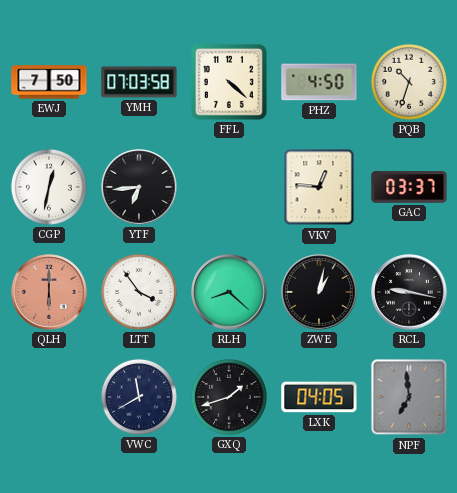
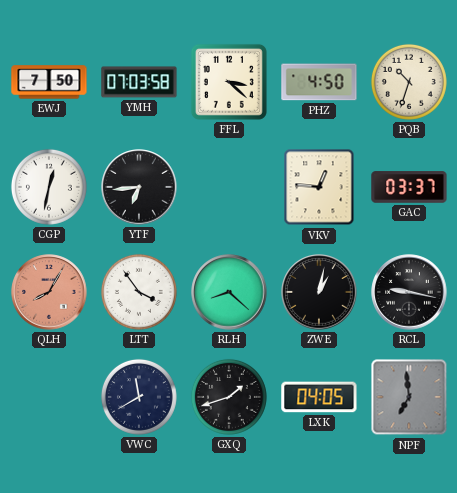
FFL: 4:22 -> 3:22
QLH: 6:00 -> 8:05
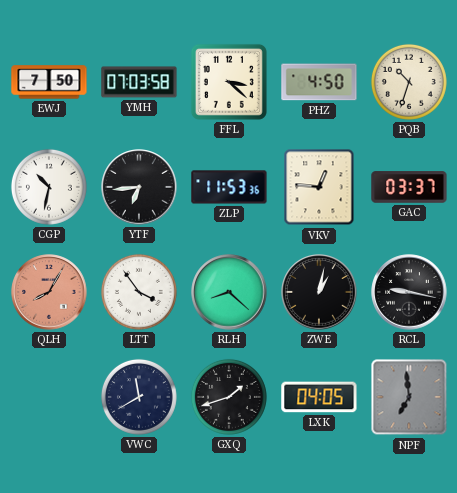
CGP: 12:32 -> 10:32
ZLP: none -> 11:53
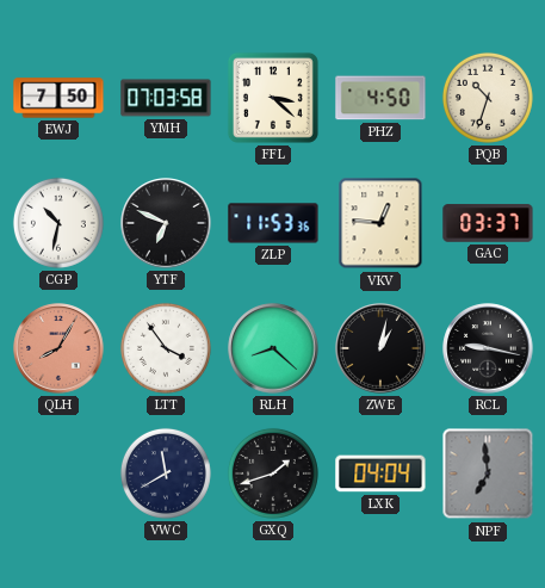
YTF: 6:44 -> 6:49
LXK: 04:05 -> 04:04
